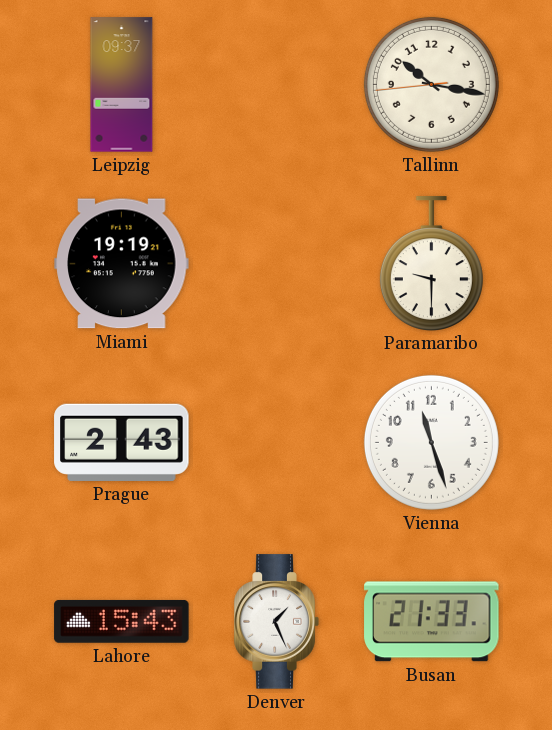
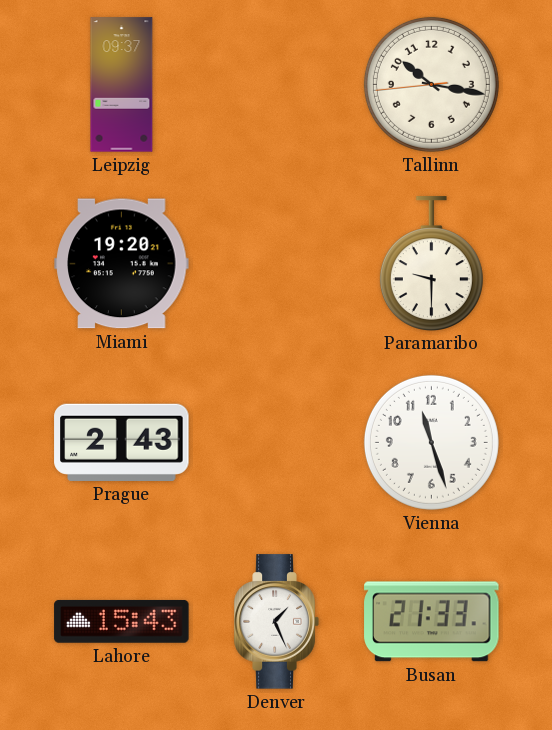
Miami: 19:19 -> 19:20
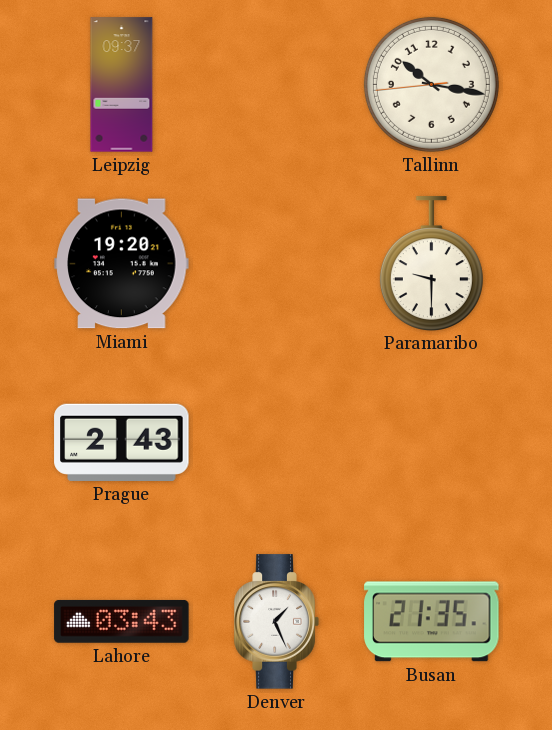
Vienna: 11:27 -> none
Lahore: 15:43 -> 03:43
Busan: 21:33 -> 21:35
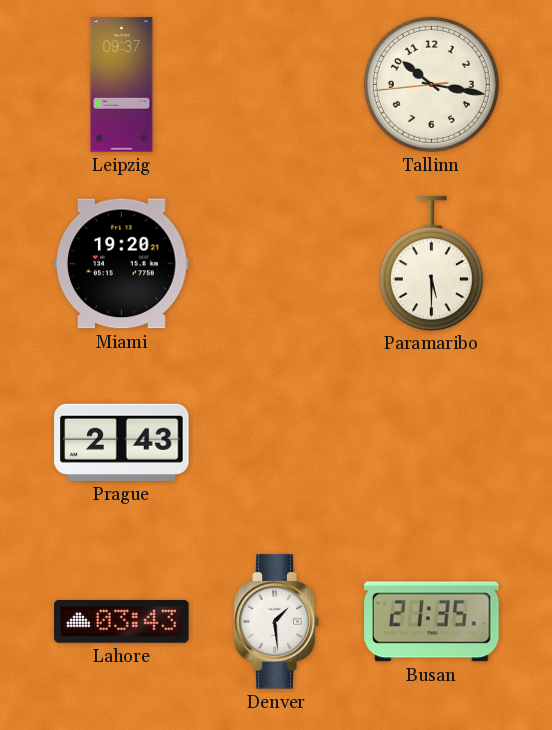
Paramaribo: 9:30 -> 5:30
Denver: 1:26 -> 1:29
